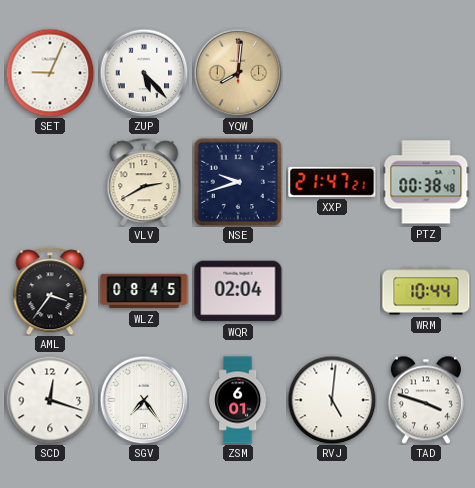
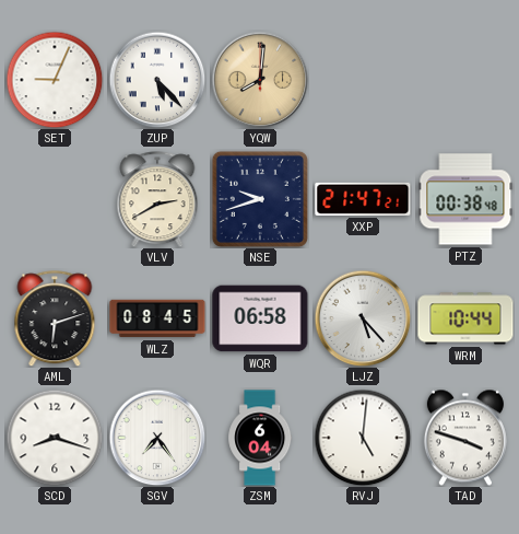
AML: 3:36 -> 6:12
WQR: 02:04 -> 06:58
LJZ: none -> 5:23
SCD: 12:18 -> 8:18
ZSM: 6:01 -> 6:04
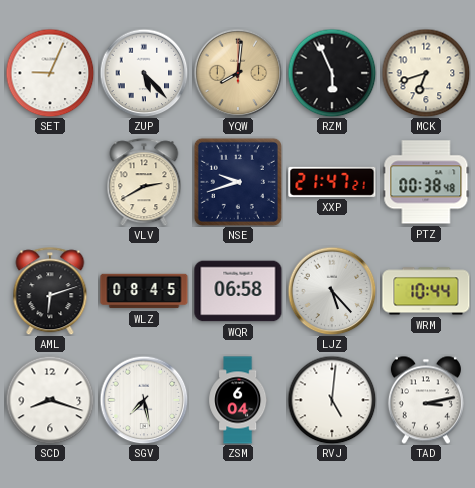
RZM: none -> 5:56
MCK: none -> 6:42
SGV: 7:24 -> 7:28
TAD: 3:48 -> 3:13
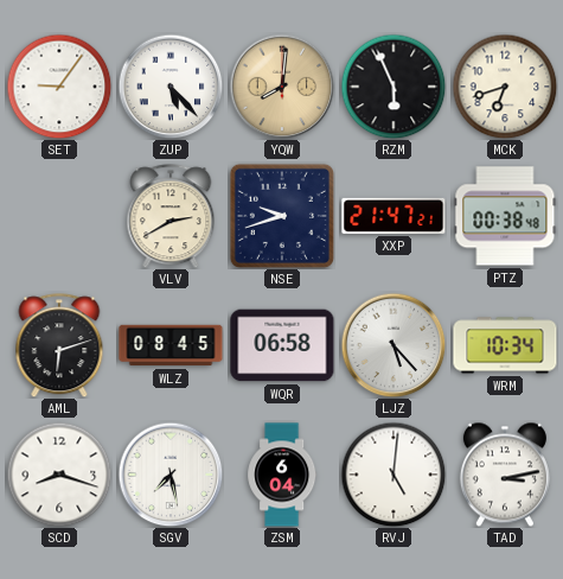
SET: 9:04 -> 9:06
WRM: 10:44 -> 10:34
